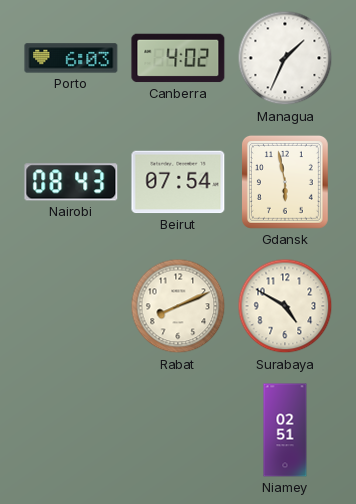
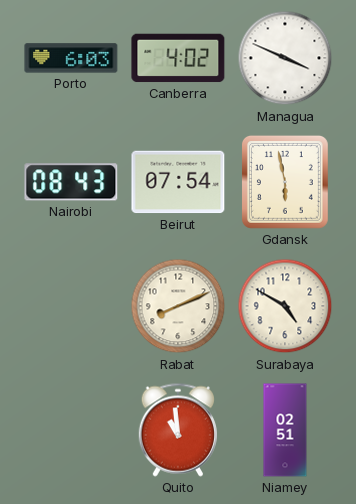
Managua: 1:34 -> 3:49
Quito: none -> 10:59
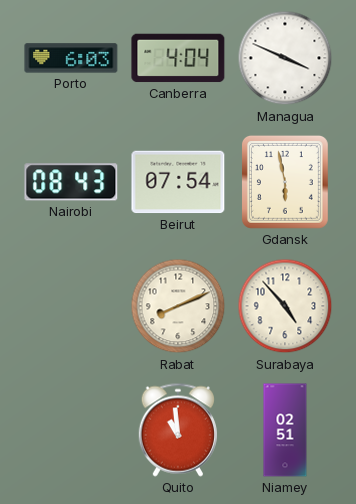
Canberra: 4:02 -> 4:04
Surabaya: 4:50 -> 4:53
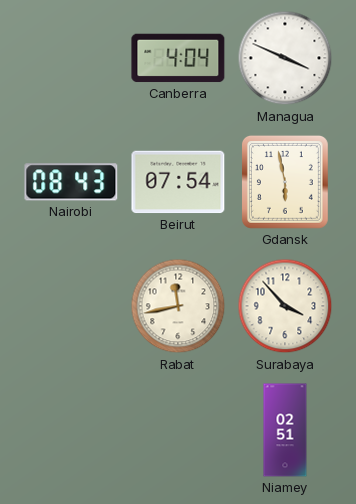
Porto: 6:03 -> none
Rabat: 8:11 -> 11:43
Surabaya: 4:53 -> 3:53
Quito: 10:59 -> none
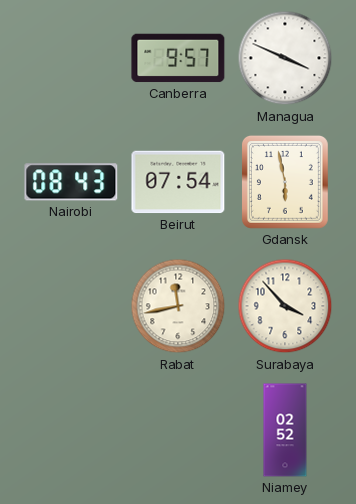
Canberra: 4:04 -> 9:57
Niamey: 02:51 -> 02:52
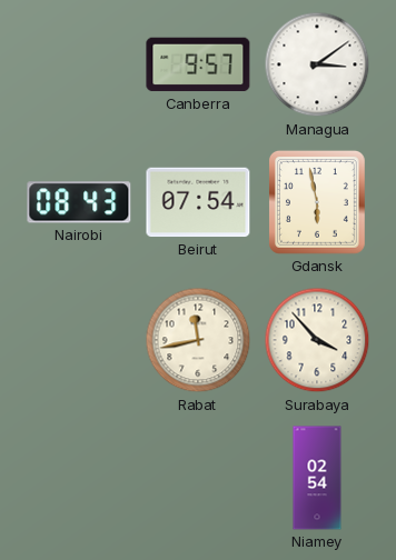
Managua: 3:49 -> 3:09
Niamey: 02:52 -> 02:54
